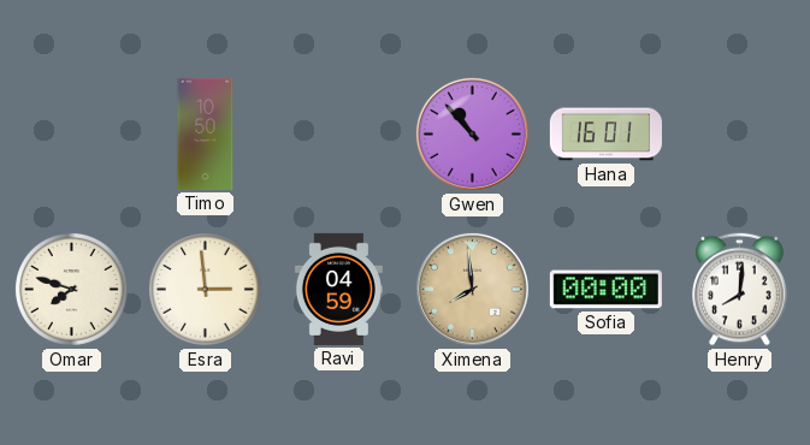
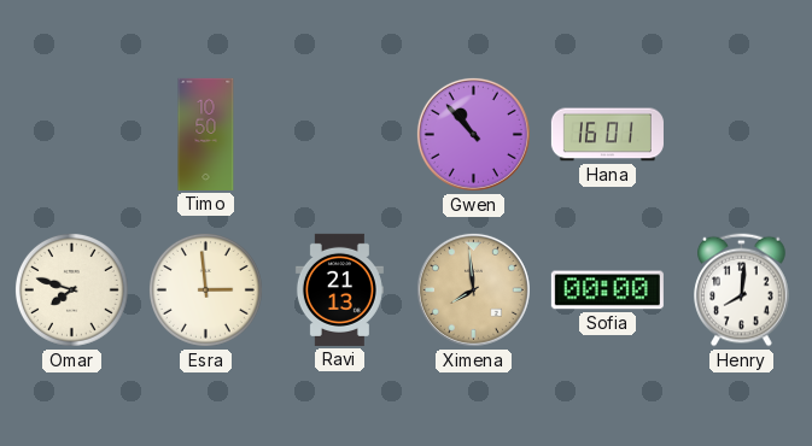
Ravi: 04:59 -> 21:13
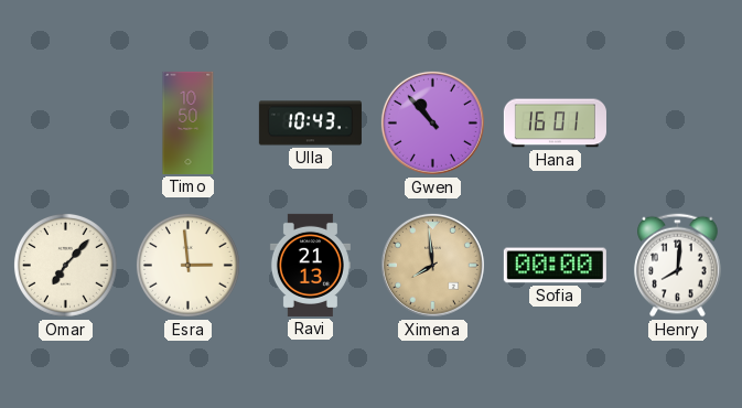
Ulla: none -> 10:43
Omar: 7:48 -> 7:07
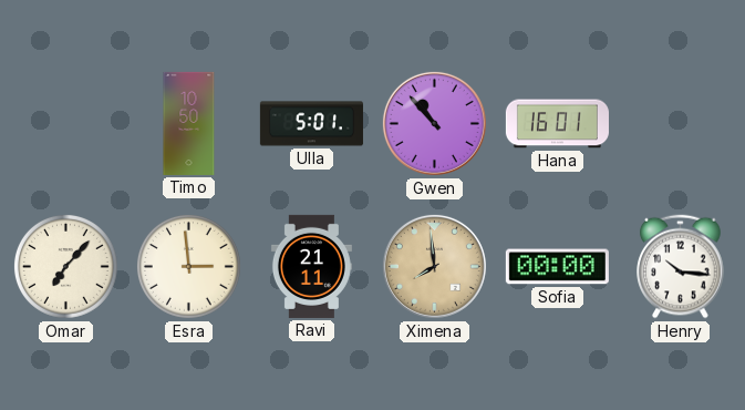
Ulla: 10:43 -> 5:01
Ravi: 21:13 -> 21:11
Henry: 8:01 -> 10:16
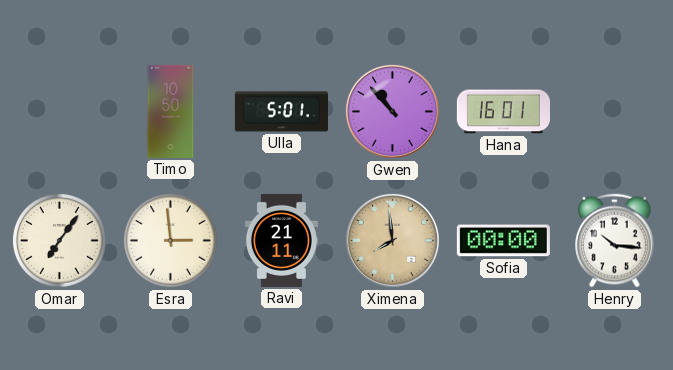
Omar: 7:07 -> 7:06
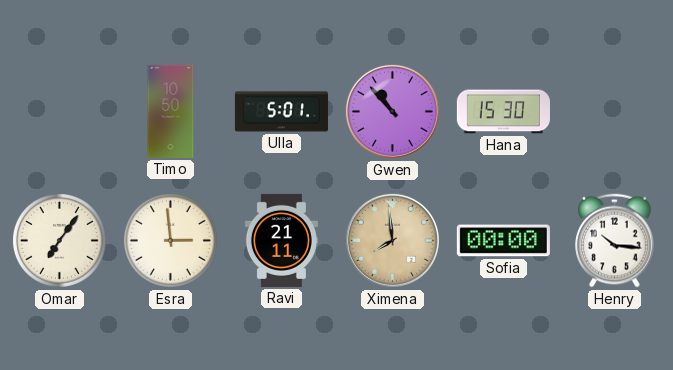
Hana: 16:01 -> 15:30
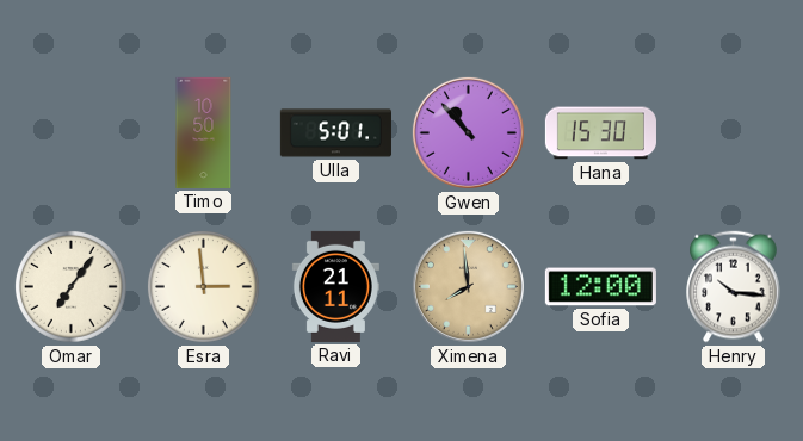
Sofia: 00:00 -> 12:00
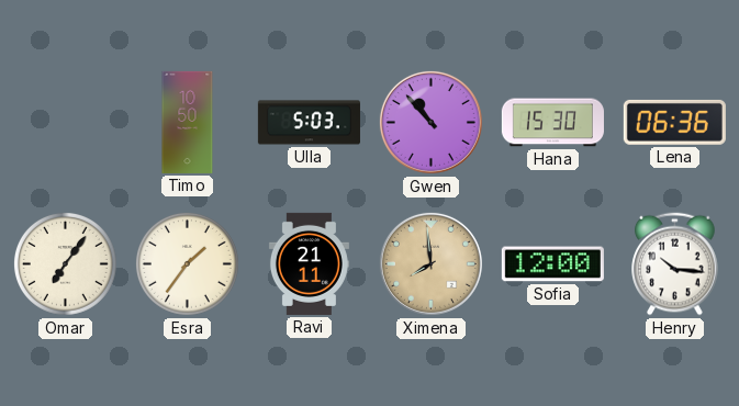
Ulla: 5:01 -> 5:03
Lena: none -> 06:36
Esra: 2:59 -> 1:36
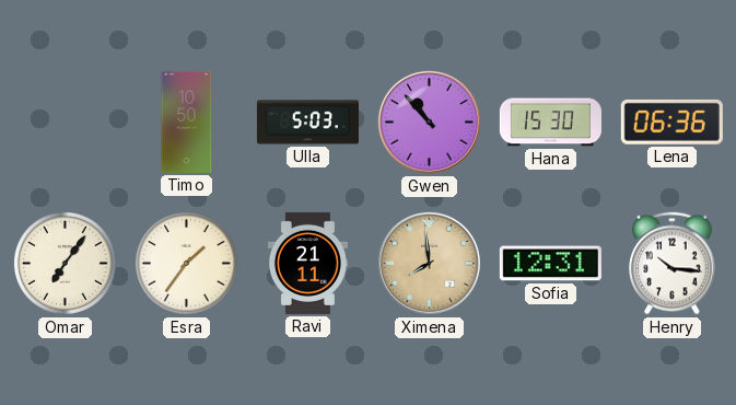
Sofia: 12:00 -> 12:31
